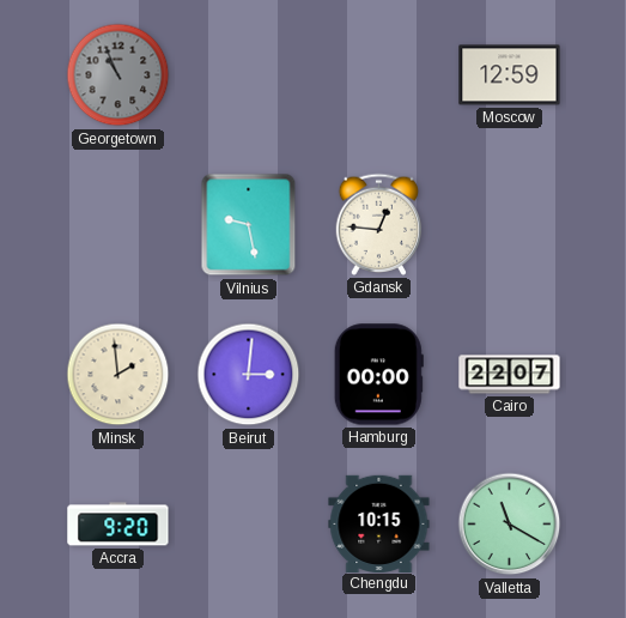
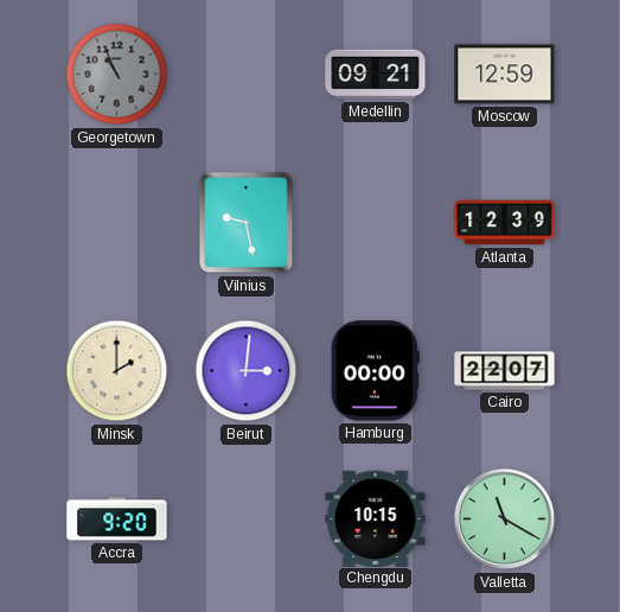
Medellin: none -> 09:21
Gdansk: 12:46 -> none
Atlanta: none -> 12:39
Minsk: 1:59 -> 2:00
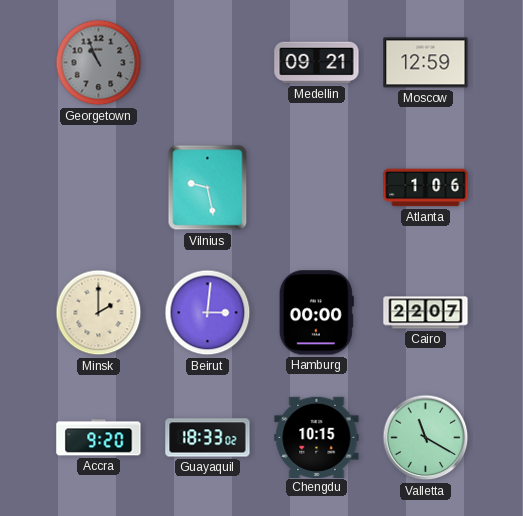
Atlanta: 12:39 -> 1:06
Guayaquil: none -> 18:33
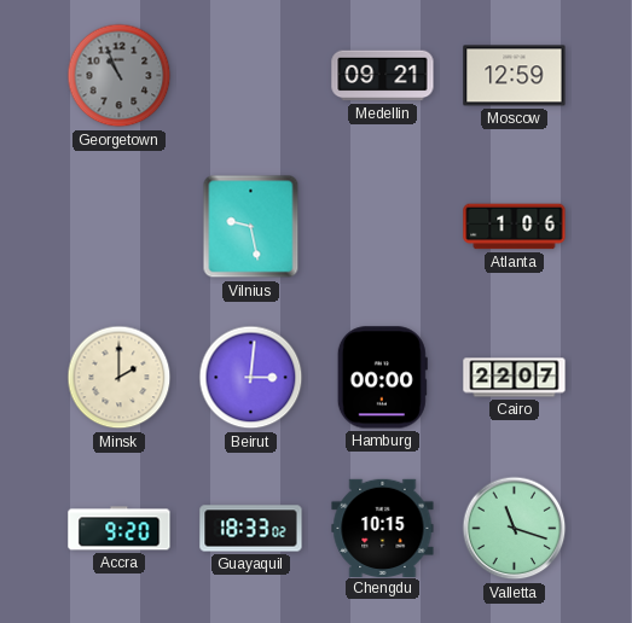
Valletta: 11:20 -> 11:18
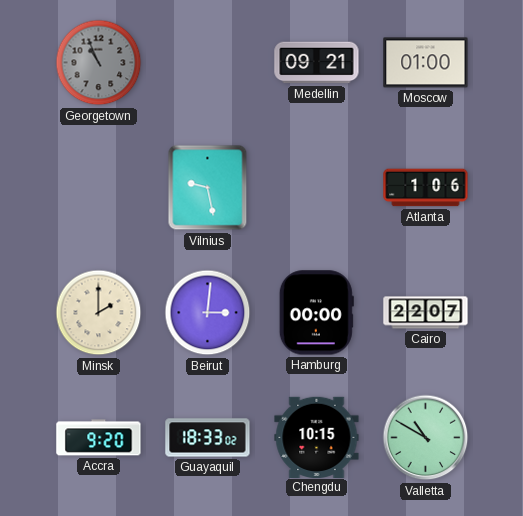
Moscow: 12:59 -> 01:00
Valletta: 11:18 -> 10:50
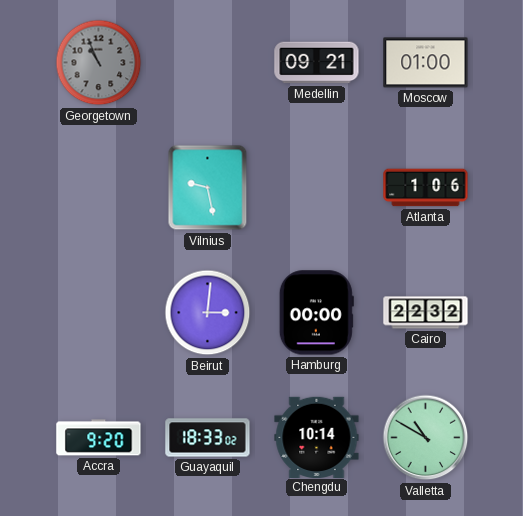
Minsk: 2:00 -> none
Cairo: 22:07 -> 22:32
Chengdu: 10:15 -> 10:14
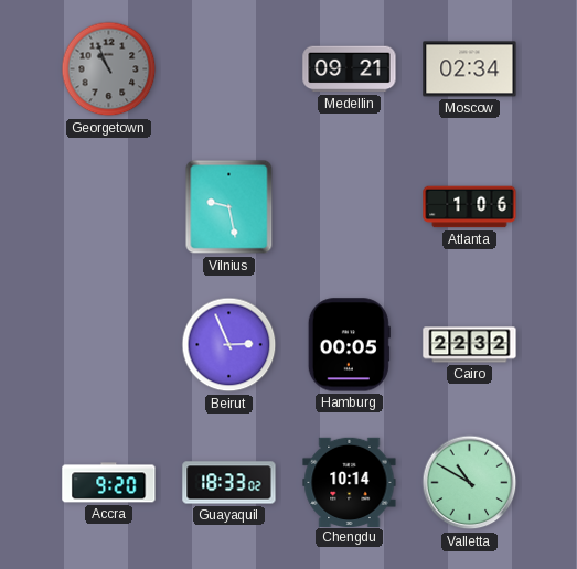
Moscow: 01:00 -> 02:34
Beirut: 3:01 -> 2:56
Hamburg: 00:00 -> 00:05
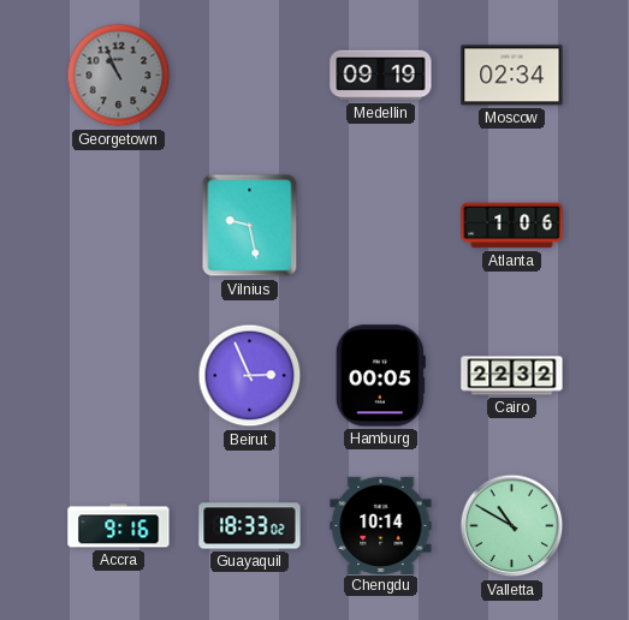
Medellin: 09:21 -> 09:19
Accra: 9:20 -> 9:16
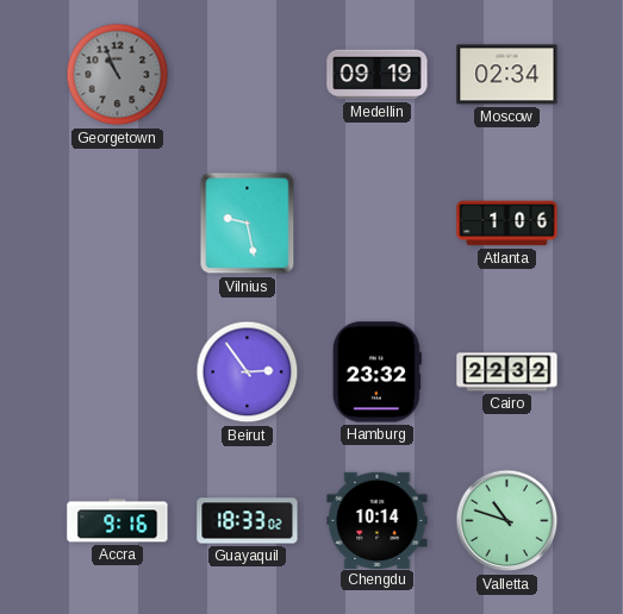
Beirut: 2:56 -> 2:54
Hamburg: 00:05 -> 23:32
Valletta: 10:50 -> 10:48
